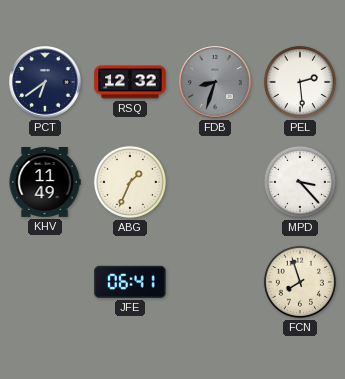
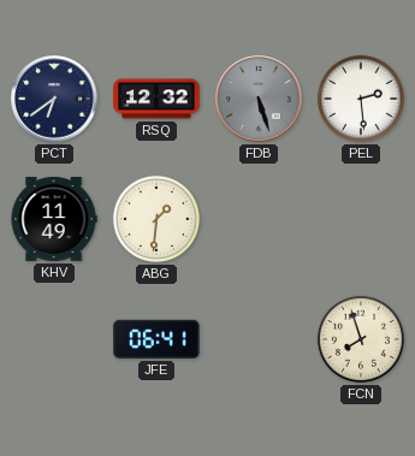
FDB: 8:33 -> 5:27
ABG: 1:34 -> 1:31
MPD: 3:23 -> none
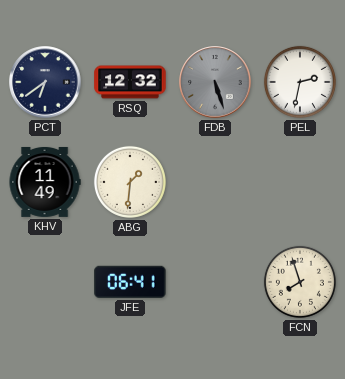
PEL: 2:29 -> 2:32
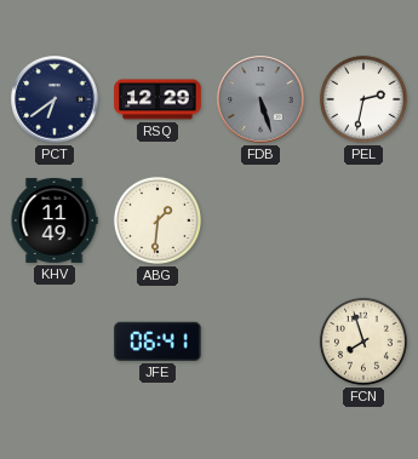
RSQ: 12:32 -> 12:29
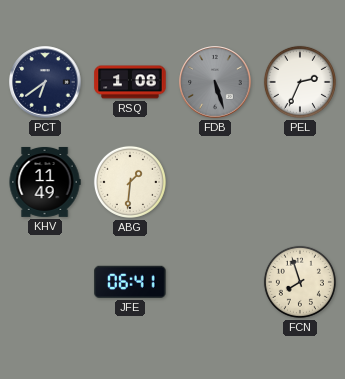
RSQ: 12:29 -> 1:08
PEL: 2:32 -> 2:34
